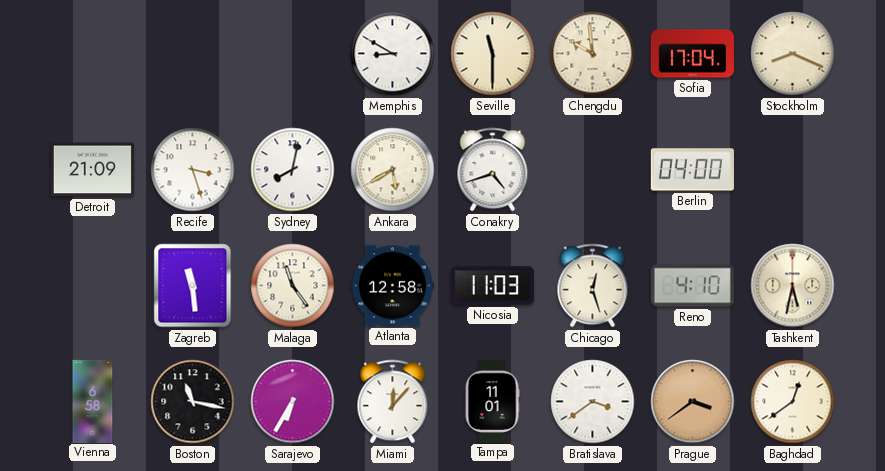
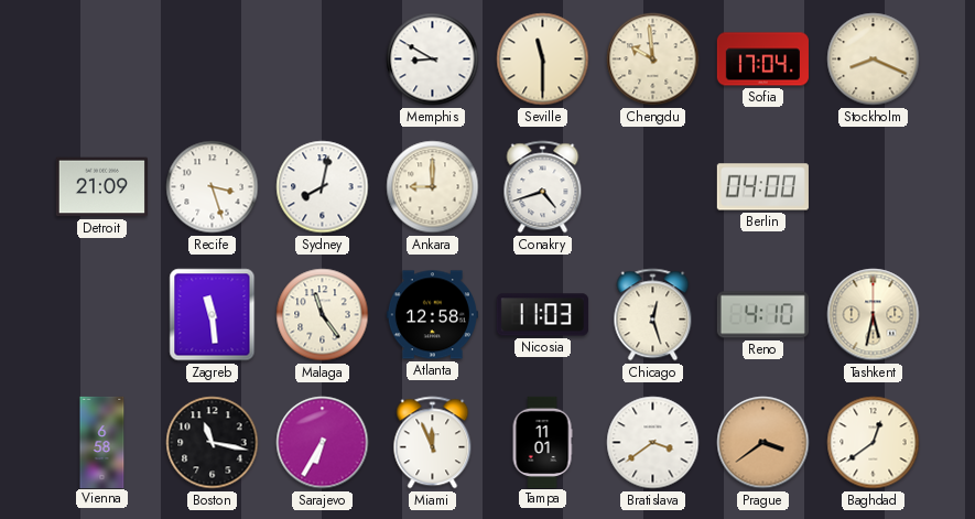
Ankara: 5:40 -> 9:00
Miami: 12:07 -> 11:56
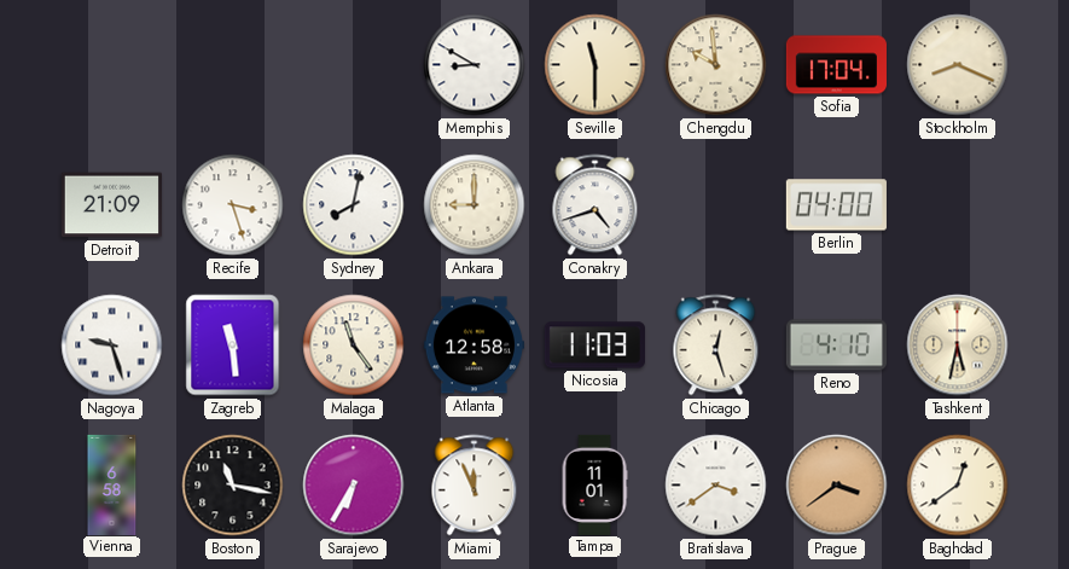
Nagoya: none -> 9:27
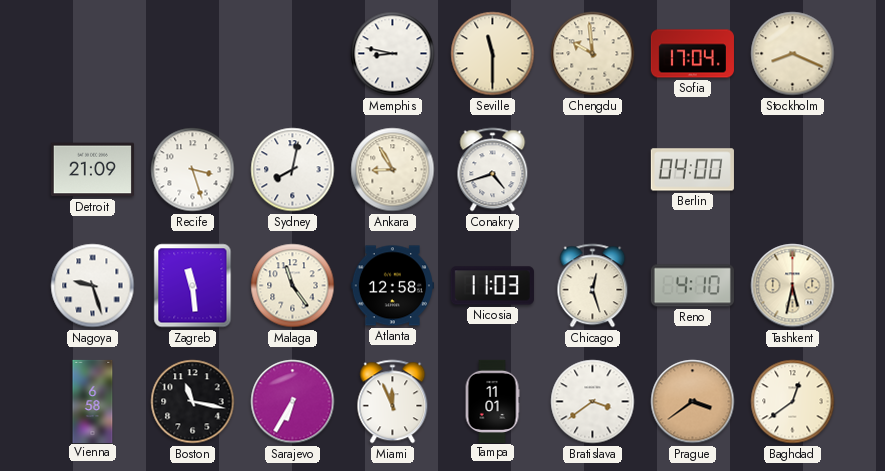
Memphis: 8:50 -> 8:47
Ankara: 9:00 -> 8:55
